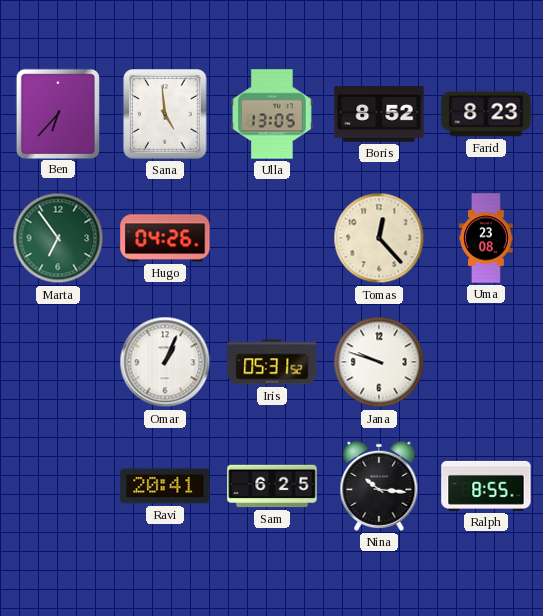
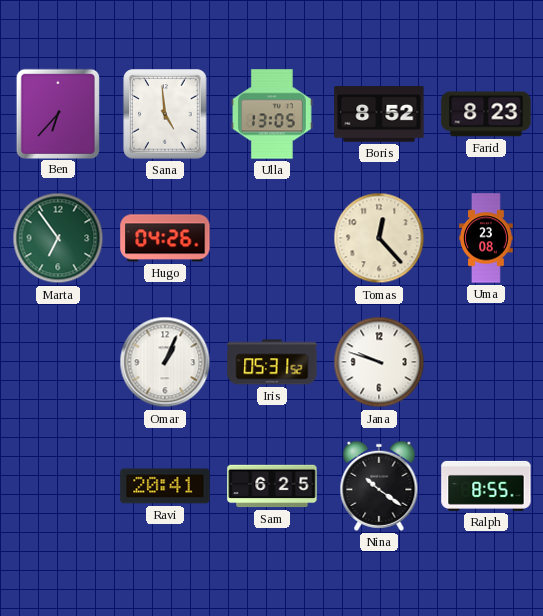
Nina: 10:16 -> 10:21
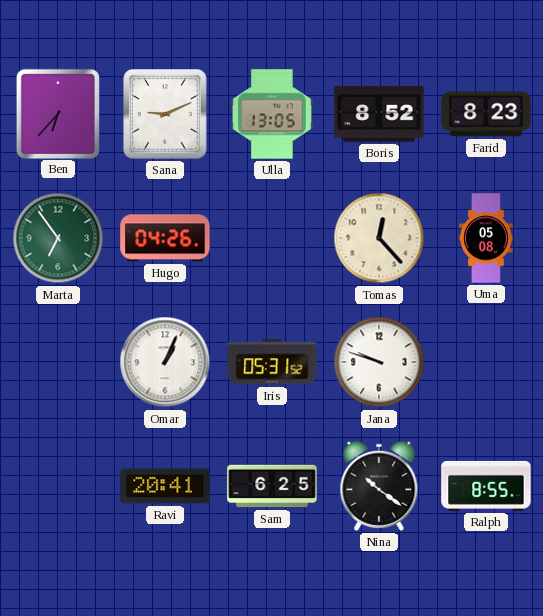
Sana: 4:59 -> 9:11
Uma: 23:08 -> 05:08
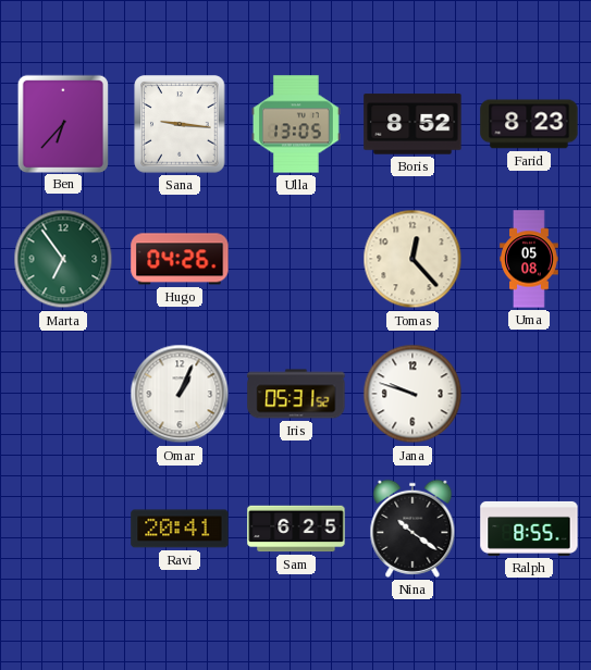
Sana: 9:11 -> 9:16
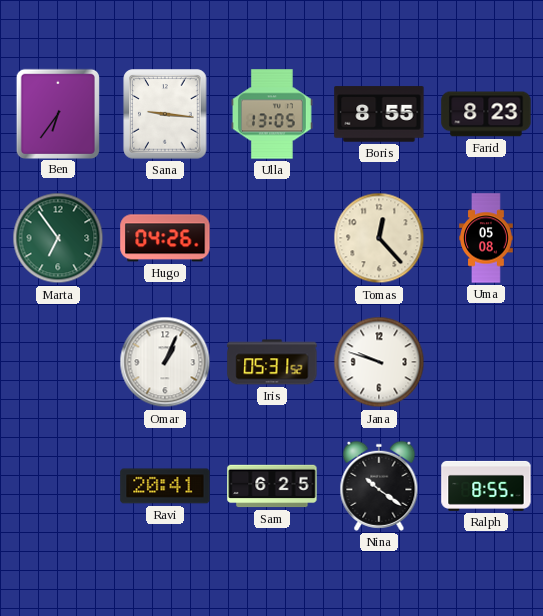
Ben: 6:37 -> 6:36
Boris: 8:52 -> 8:55
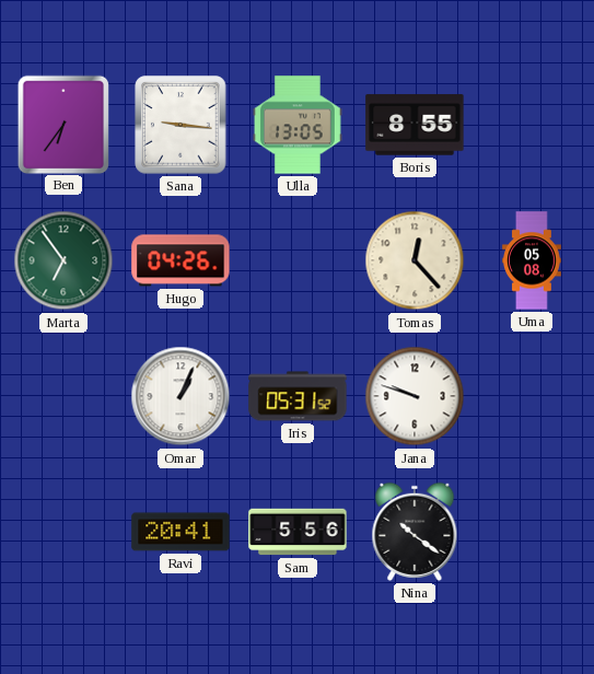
Farid: 8:23 -> none
Sam: 6:25 -> 5:56
Ralph: 8:55 -> none
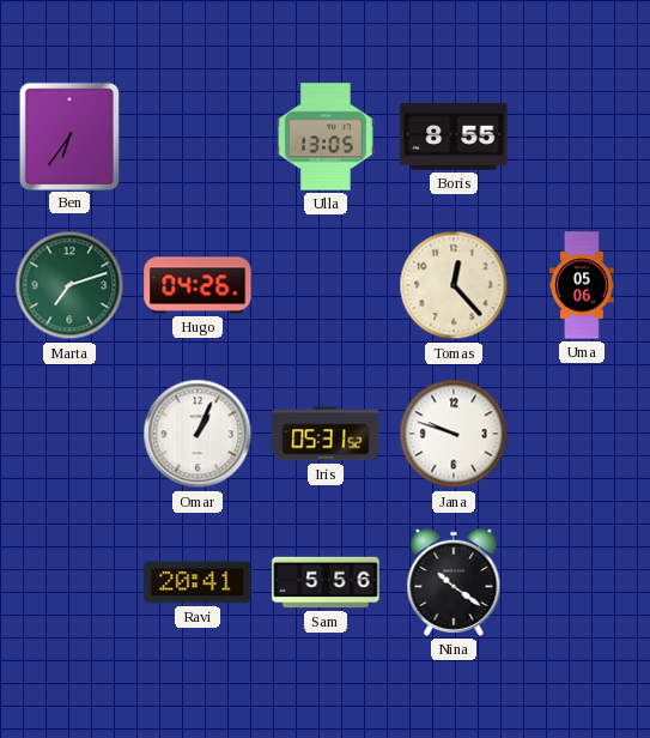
Sana: 9:16 -> none
Marta: 6:54 -> 7:12
Uma: 05:08 -> 05:06
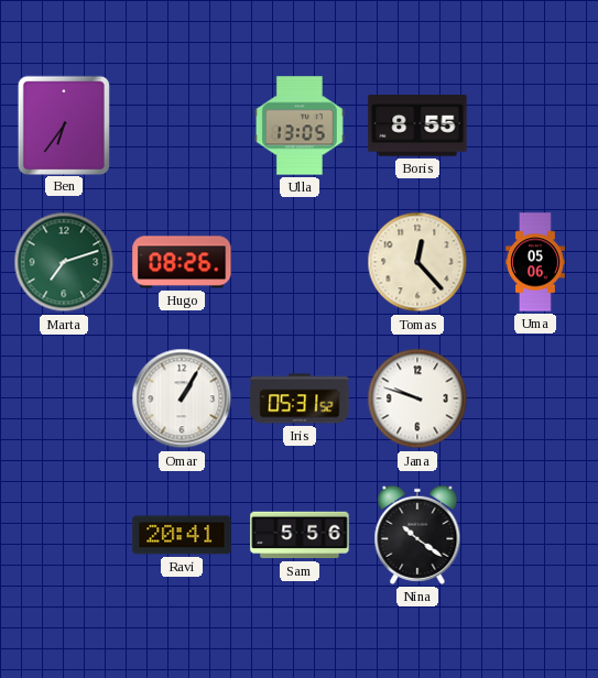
Hugo: 04:26 -> 08:26
Omar: 1:04 -> 1:05
